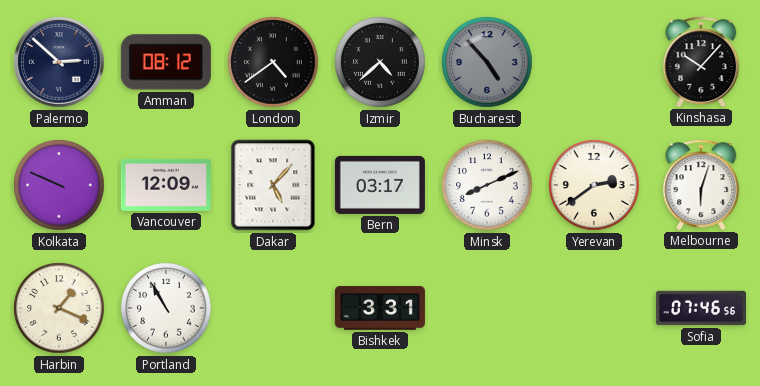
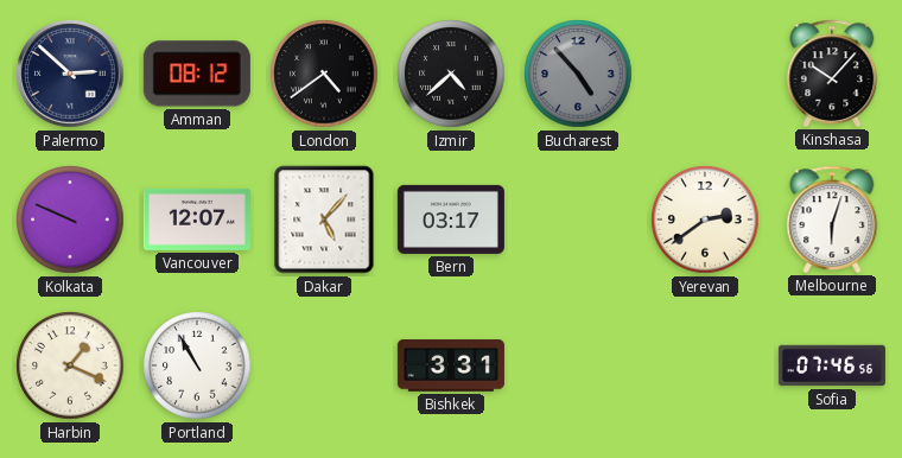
Vancouver: 12:09 -> 12:07
Minsk: 8:11 -> none
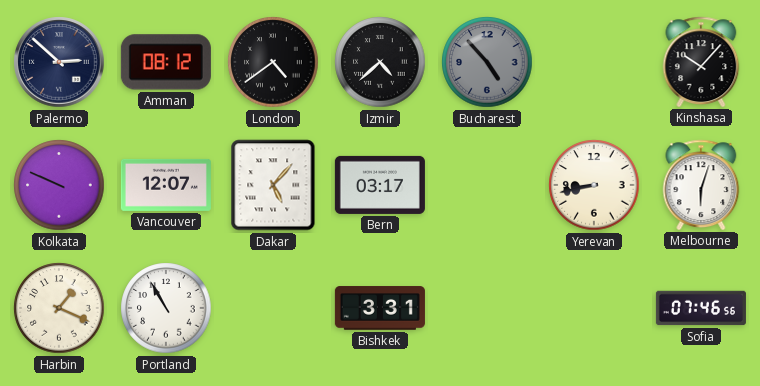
Yerevan: 2:39 -> 8:43
